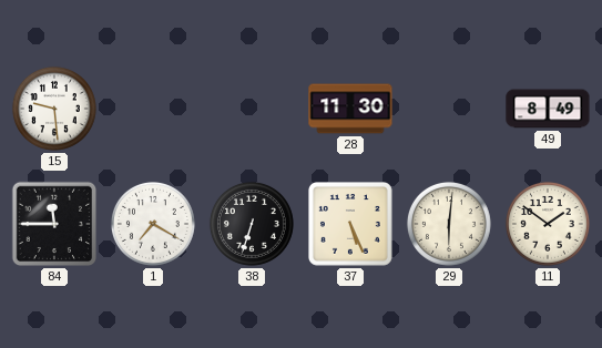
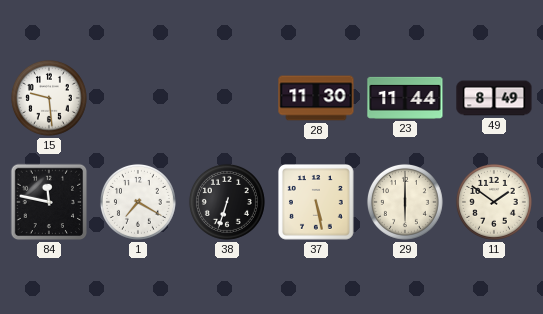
23: none -> 11:44
84: 11:45 -> 11:47
37: 5:26 -> 5:28
29: 6:01 -> 6:00
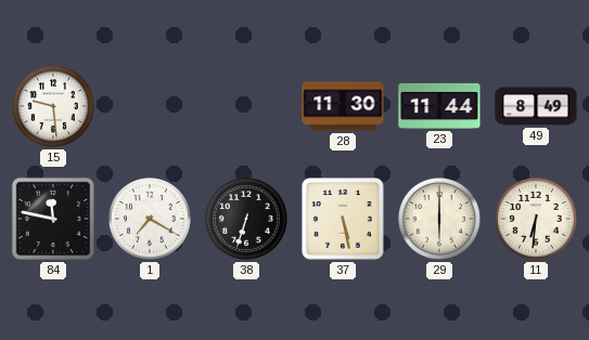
11: 1:51 -> 6:31
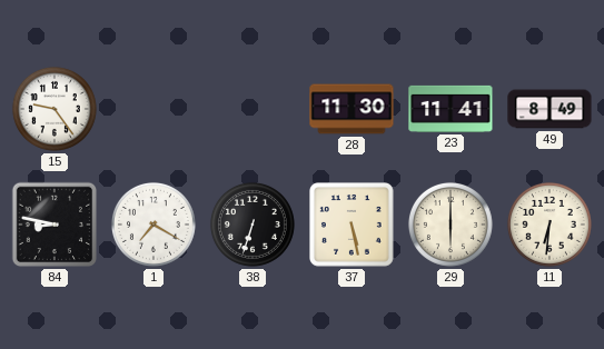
15: 9:29 -> 9:24
23: 11:44 -> 11:41
84: 11:47 -> 8:47
